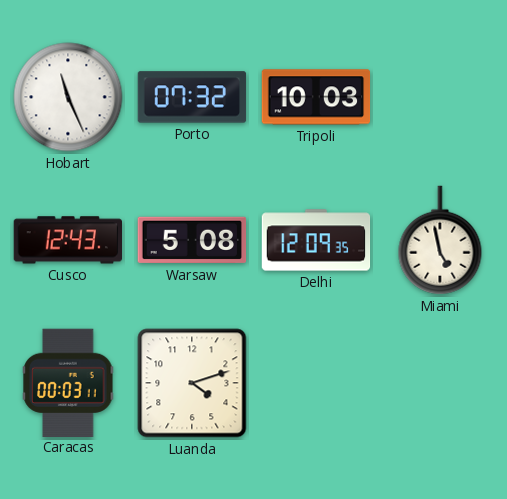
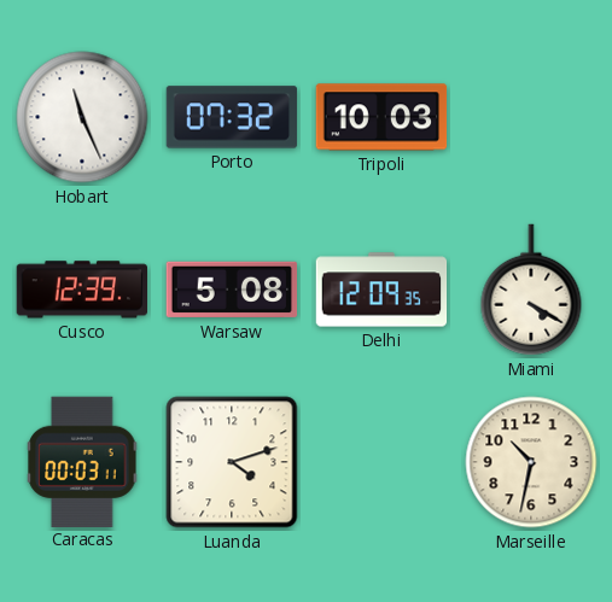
Cusco: 12:43 -> 12:39
Miami: 4:58 -> 4:20
Marseille: none -> 10:32
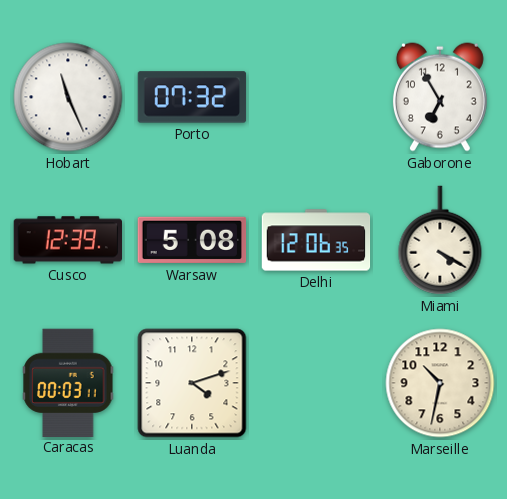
Tripoli: 10:03 -> none
Gaborone: none -> 6:55
Delhi: 12:09 -> 12:06
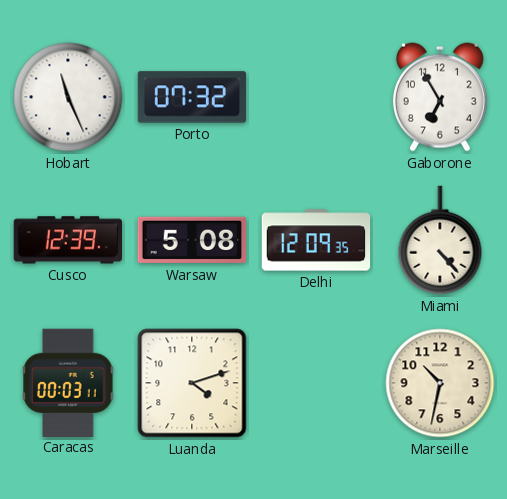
Delhi: 12:06 -> 12:09
Miami: 4:20 -> 4:23
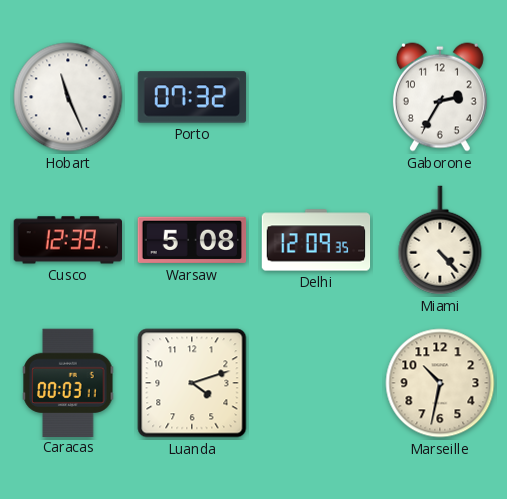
Gaborone: 6:55 -> 2:35
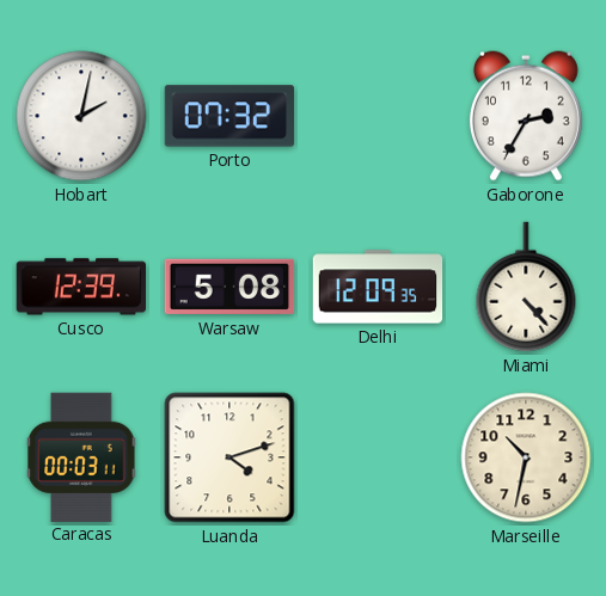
Hobart: 11:26 -> 2:02
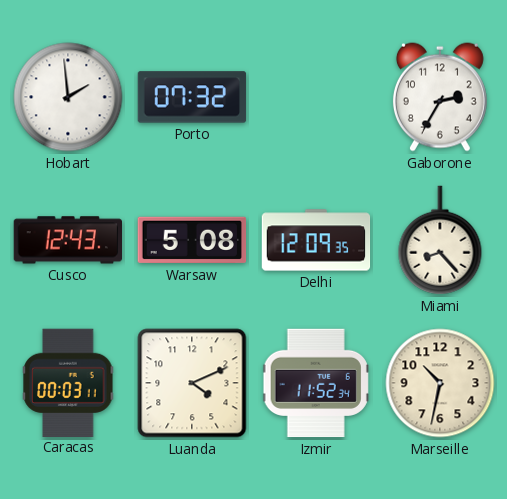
Hobart: 2:02 -> 1:59
Cusco: 12:39 -> 12:43
Miami: 4:23 -> 8:23
Luanda: 4:12 -> 4:11
Izmir: none -> 11:52
